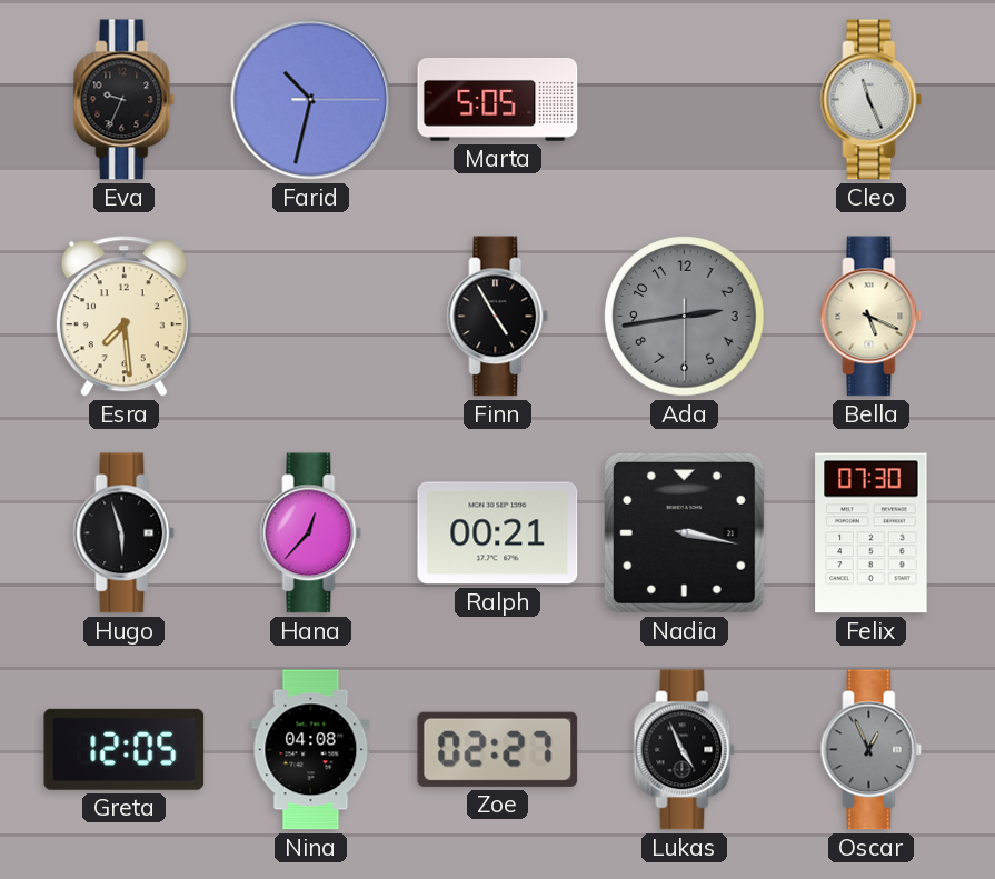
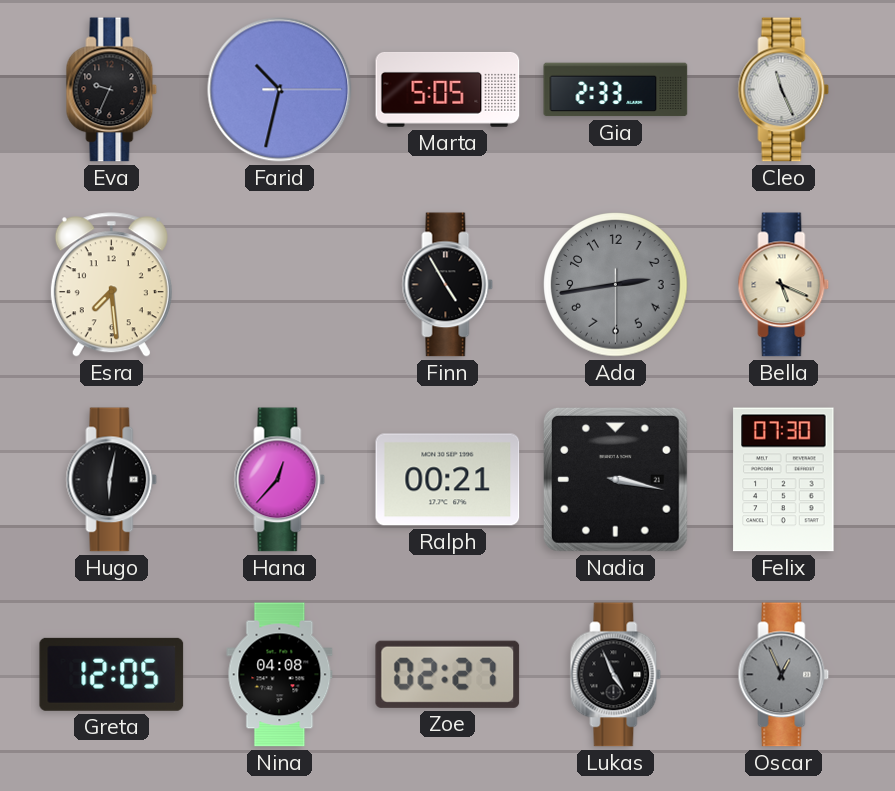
Gia: none -> 2:33
Hugo: 5:57 -> 6:02
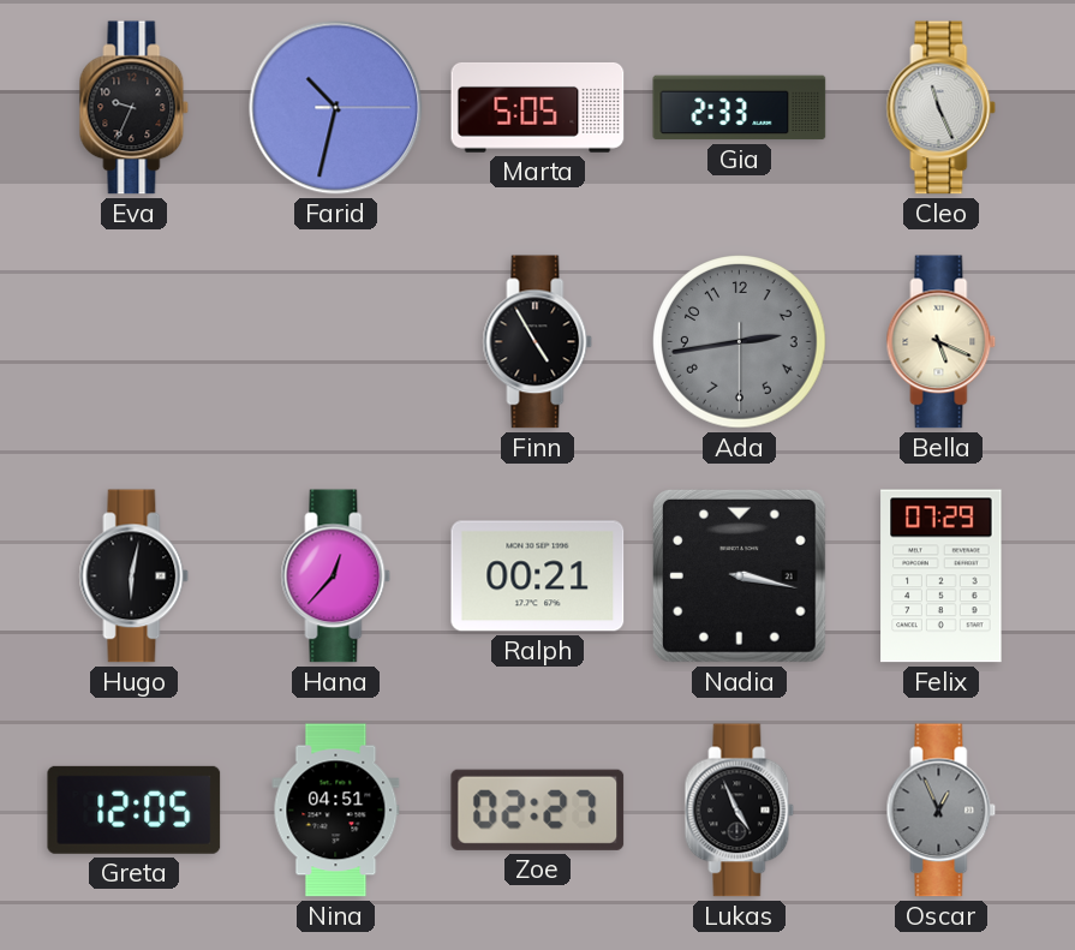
Esra: 7:29 -> none
Felix: 07:30 -> 07:29
Nina: 04:08 -> 04:51
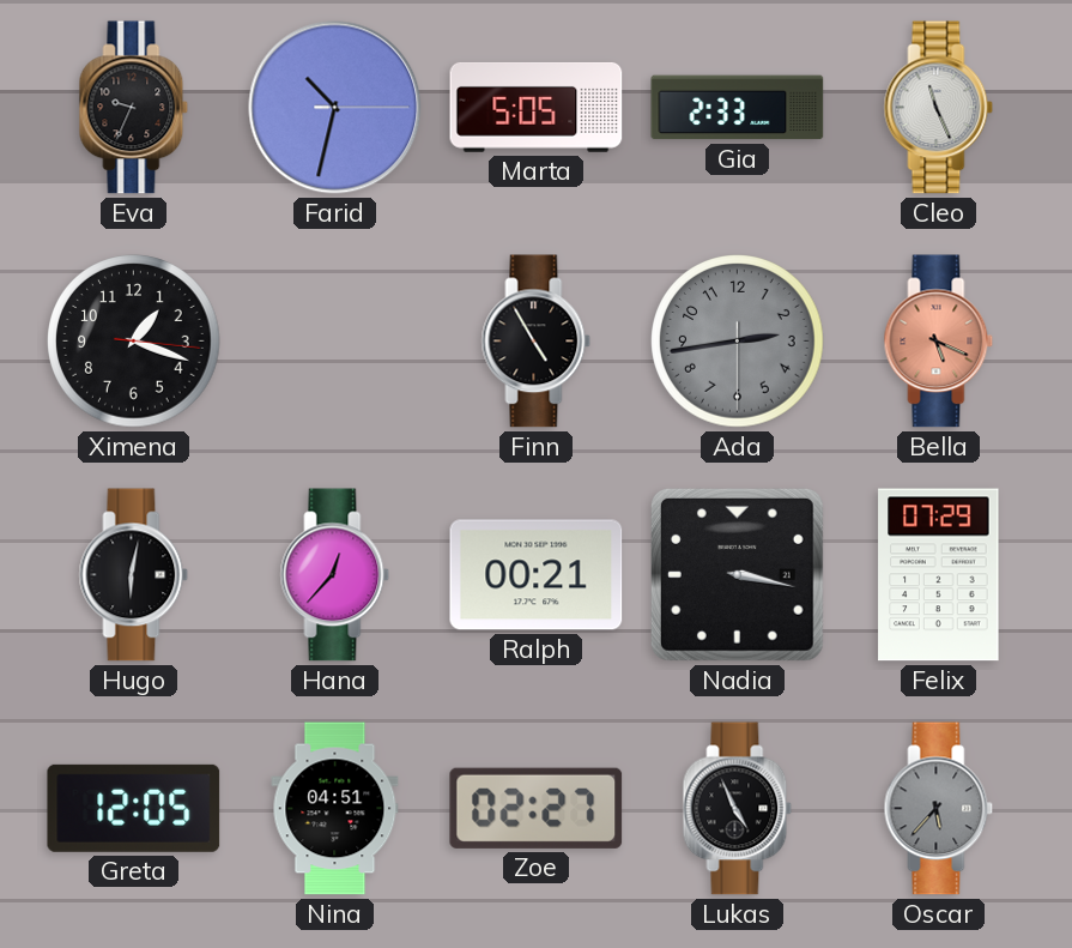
Ximena: none -> 1:18
Bella dial: cream -> salmon
Oscar: 12:56 -> 5:37
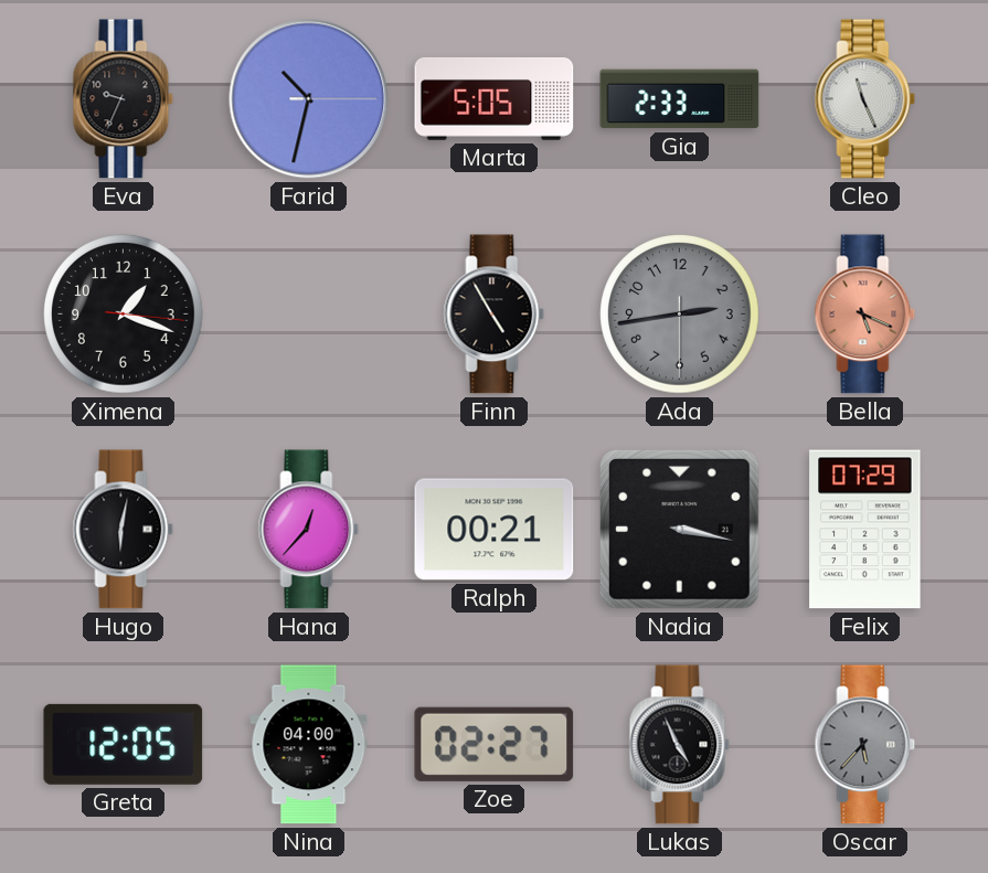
Nina: 04:51 -> 04:00
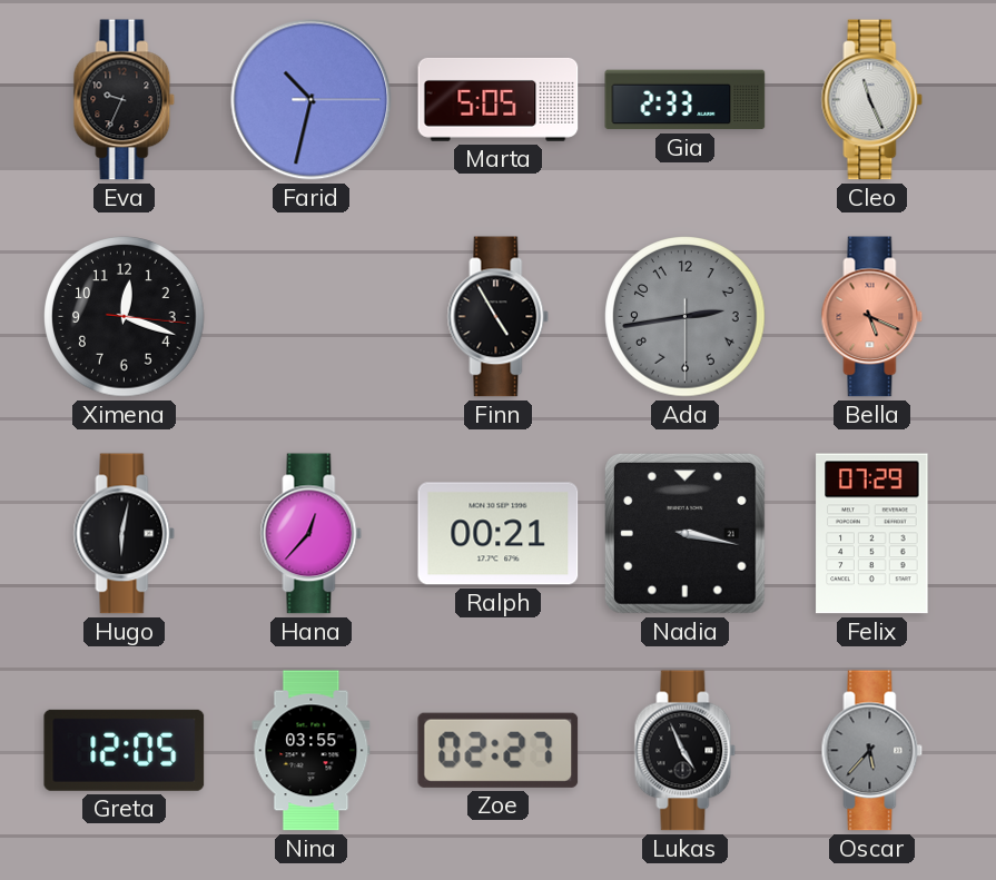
Ximena: 1:18 -> 12:18
Nina: 04:00 -> 03:55
